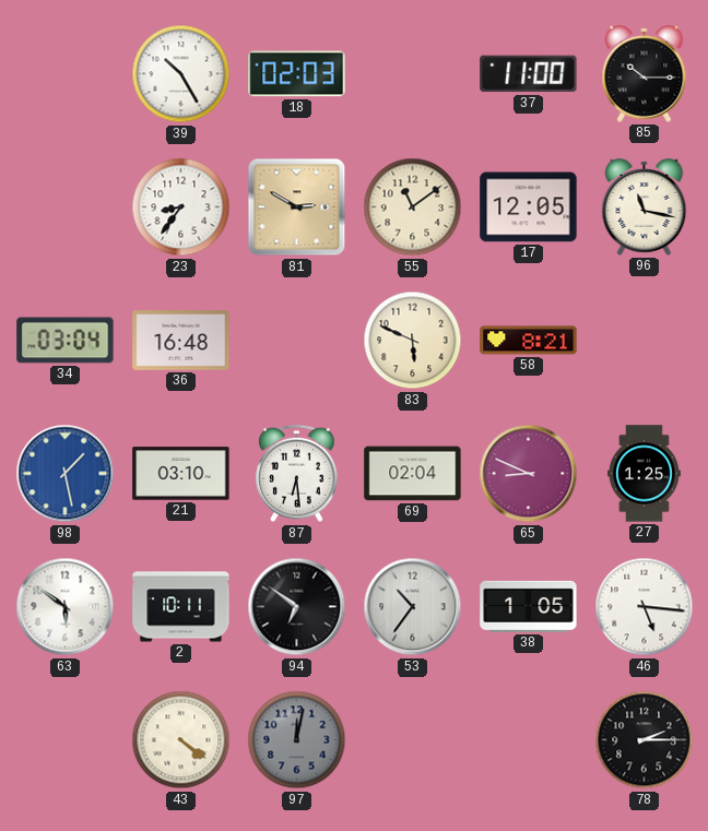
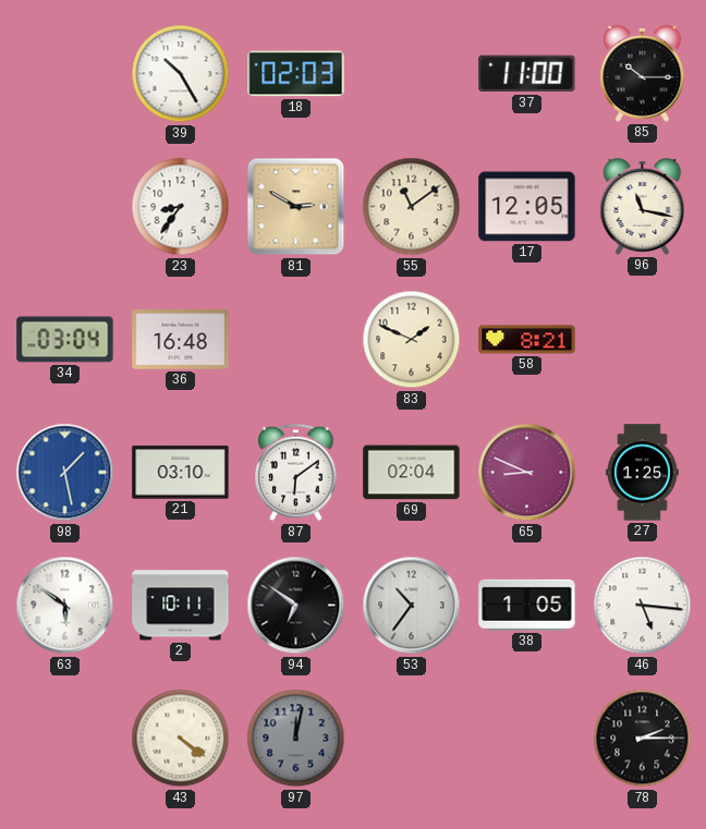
83: 5:49 -> 1:49
87: 6:29 -> 6:09
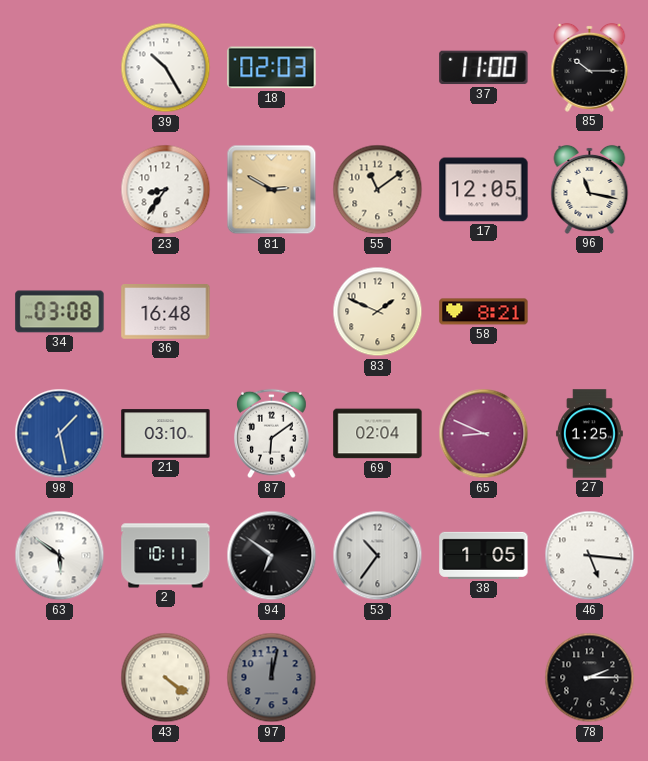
34: 03:04 -> 03:08
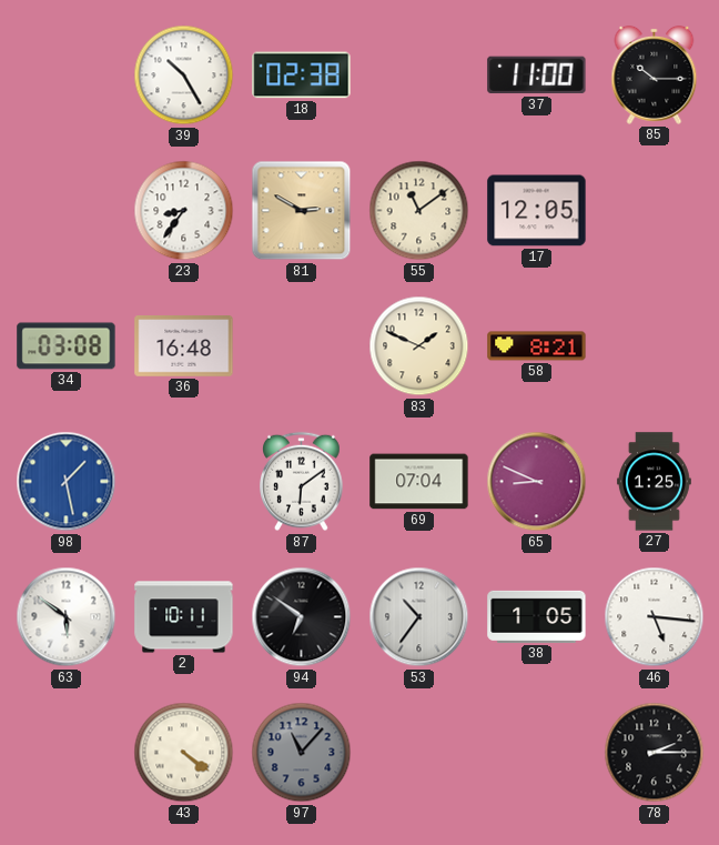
18: 02:03 -> 02:38
96: 11:17 -> none
21: 03:10 -> none
69: 02:04 -> 07:04
97: 12:02 -> 11:07
